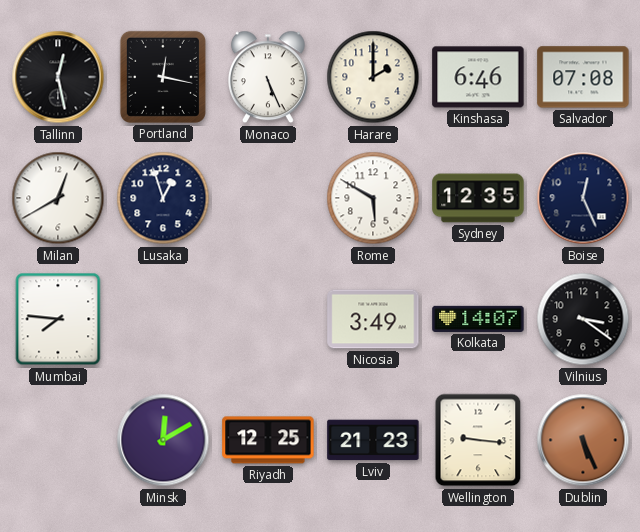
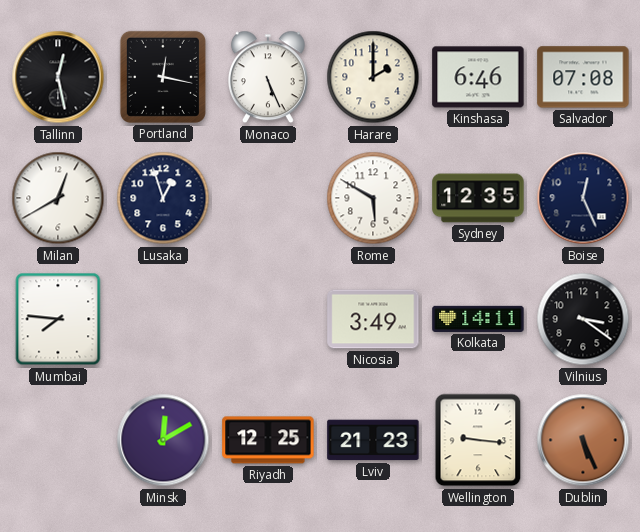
Kolkata: 14:07 -> 14:11
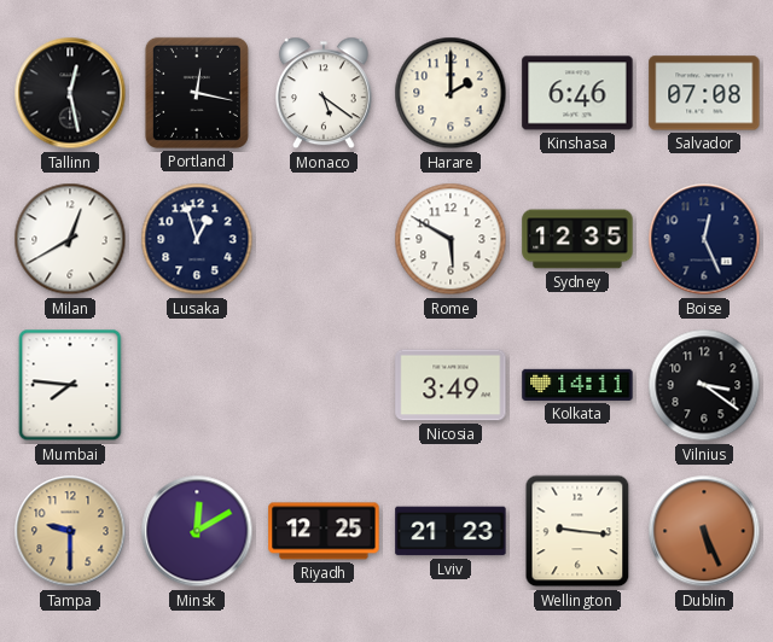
Monaco: 5:26 -> 5:21
Tampa: none -> 9:30
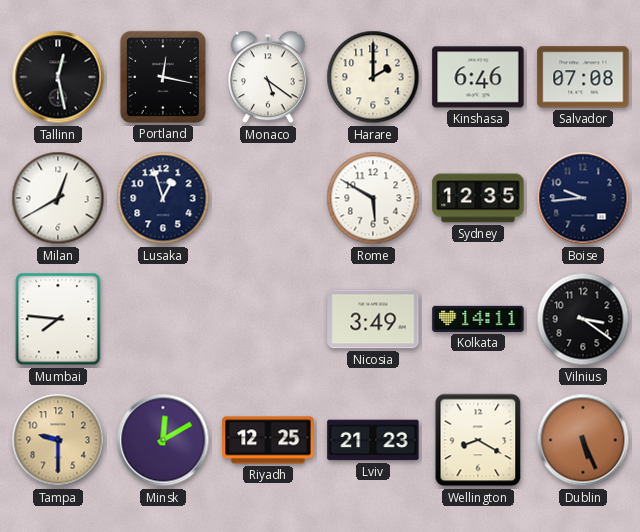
Boise: 12:26 -> 9:44
Wellington: 9:16 -> 8:20
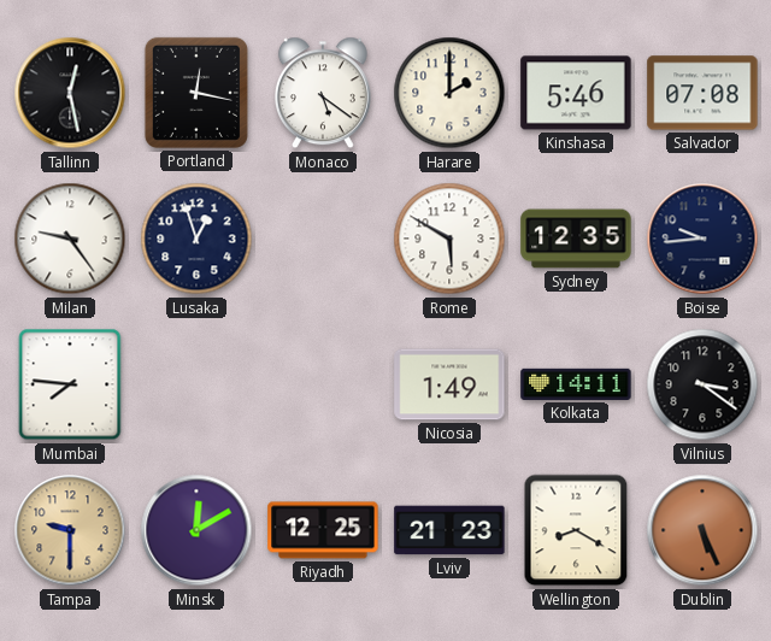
Kinshasa: 6:46 -> 5:46
Milan: 12:40 -> 9:24
Nicosia: 3:49 -> 1:49
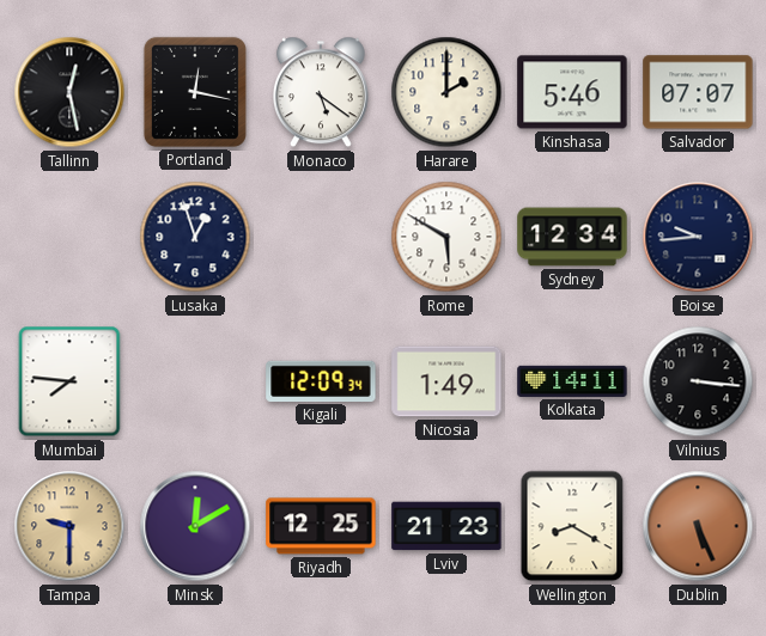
Salvador: 07:08 -> 07:07
Milan: 9:24 -> none
Sydney: 12:35 -> 12:34
Kigali: none -> 12:09
Vilnius: 3:21 -> 3:16
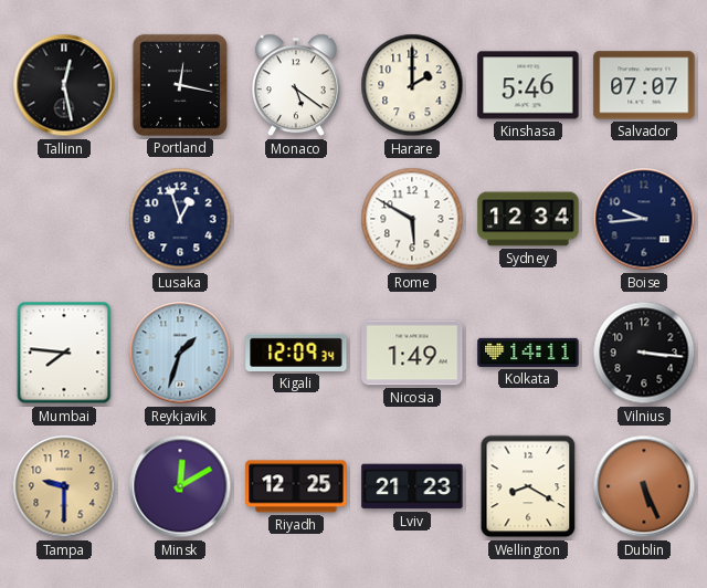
Reykjavik: none -> 1:33
